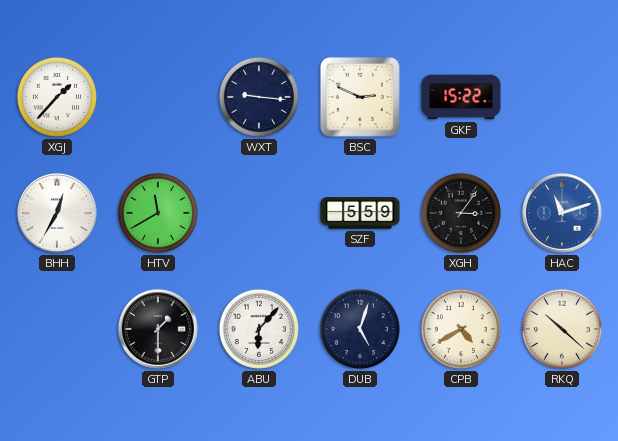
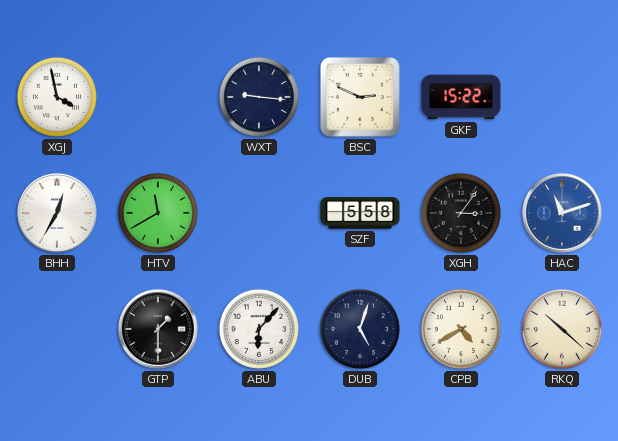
XGJ: 1:37 -> 3:58
SZF: 5:59 -> 5:58
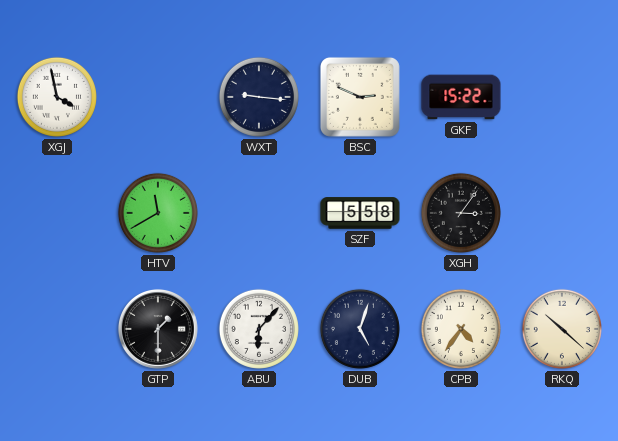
BHH: 12:35 -> none
HAC: 11:12 -> none
CPB: 4:40 -> 4:36
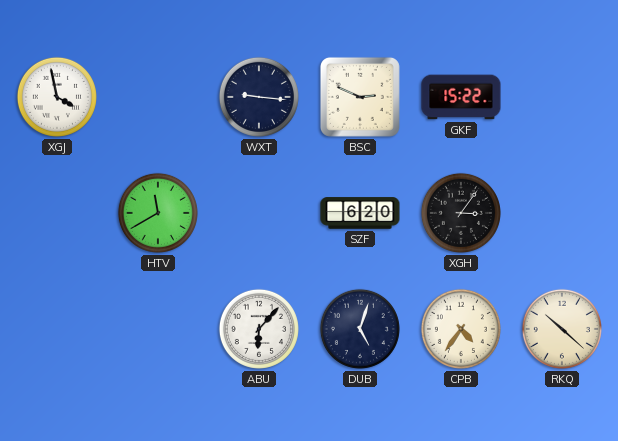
SZF: 5:58 -> 6:20
GTP: 1:30 -> none
